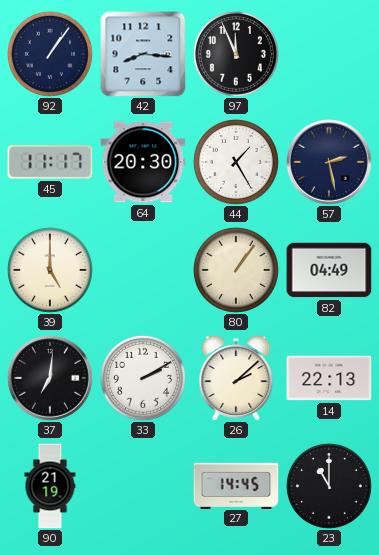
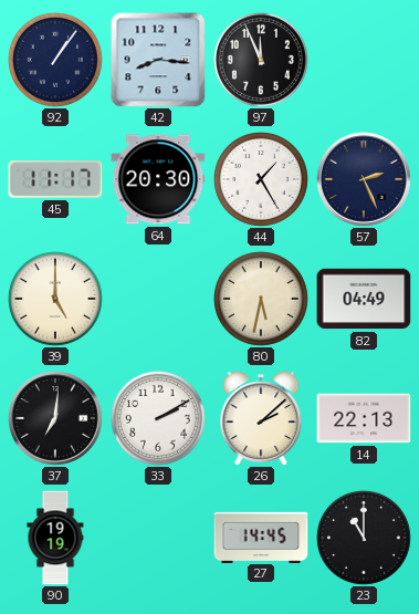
57: 2:28 -> 2:26
80: 1:06 -> 5:32
90: 21:19 -> 19:19
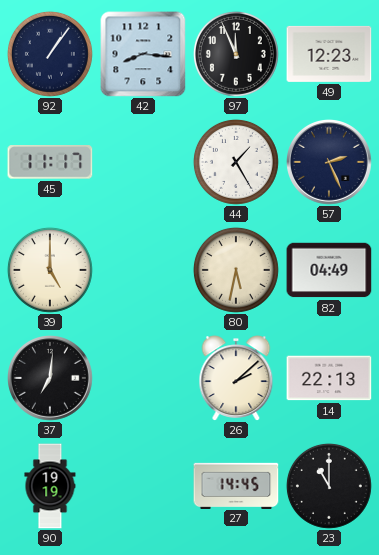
49: none -> 12:23
64: 20:30 -> none
33: 2:10 -> none
